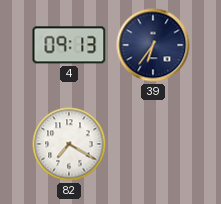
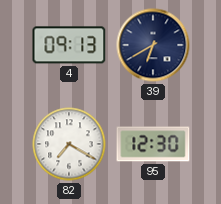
39: 6:36 -> 6:40
95: none -> 12:30
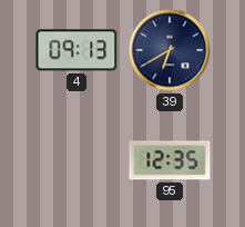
82: 7:20 -> none
95: 12:30 -> 12:35
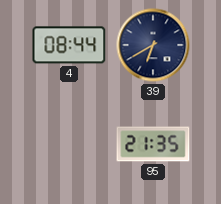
4: 09:13 -> 08:44
95: 12:35 -> 21:35
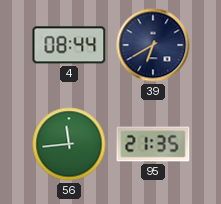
56: none -> 11:44
